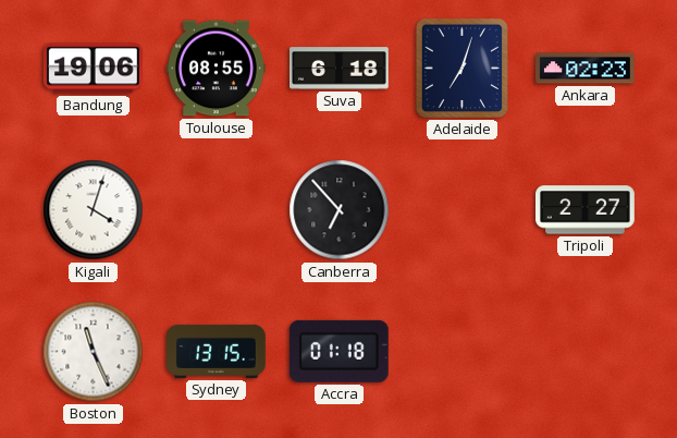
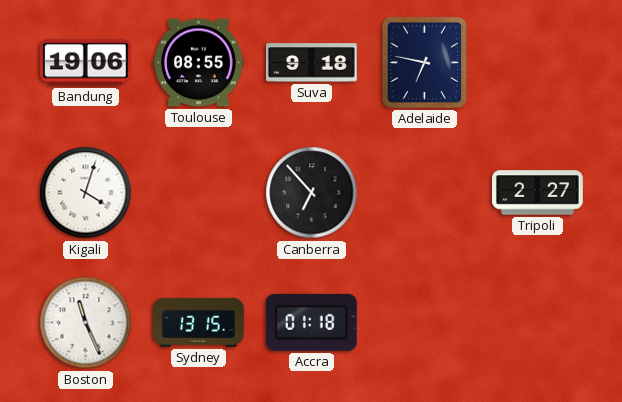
Suva: 6:18 -> 9:18
Adelaide: 7:03 -> 6:47
Ankara: 02:23 -> none
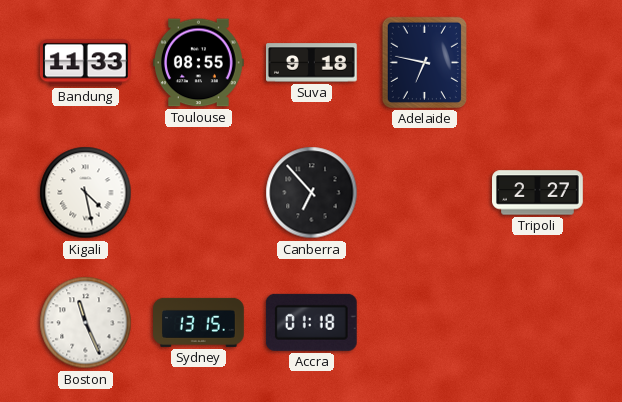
Bandung: 19:06 -> 11:33
Kigali: 4:03 -> 4:28
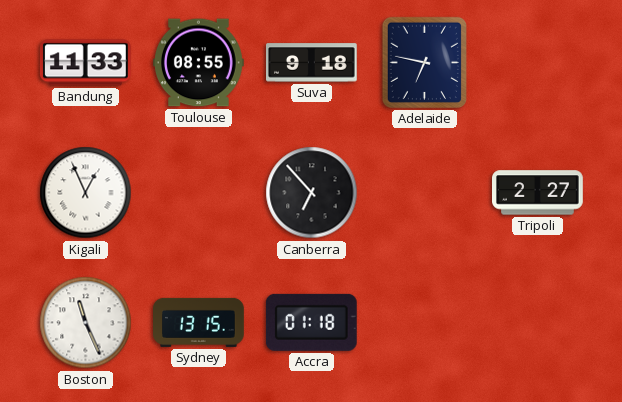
Kigali: 4:28 -> 12:56
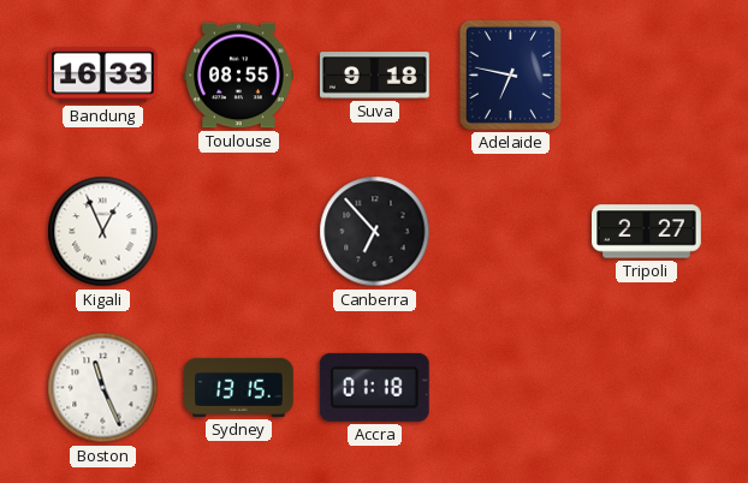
Bandung: 11:33 -> 16:33
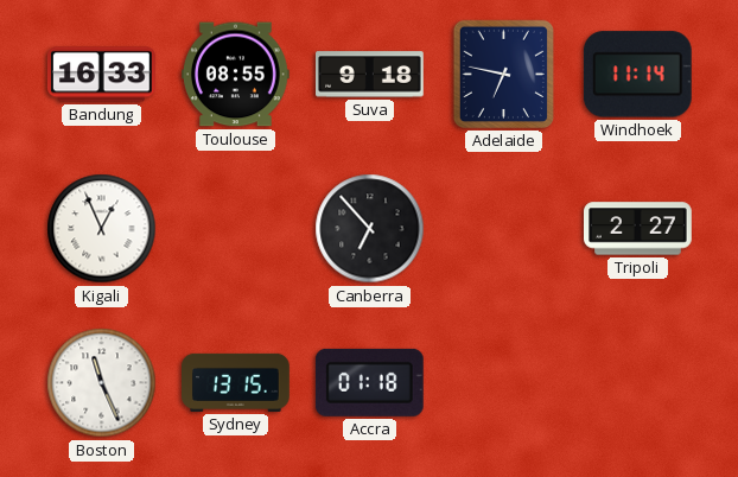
Windhoek: none -> 11:14
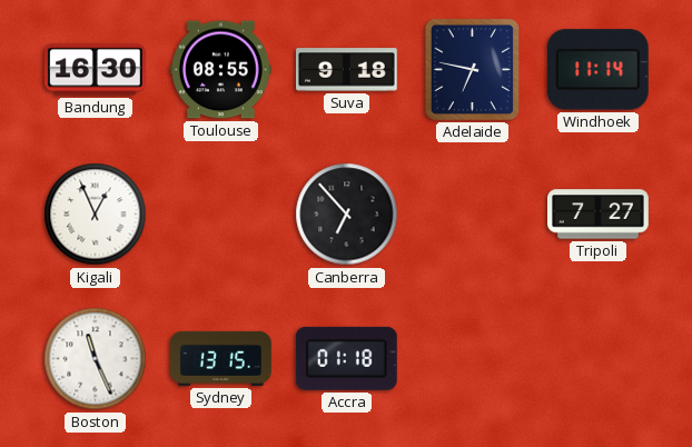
Bandung: 16:33 -> 16:30
Tripoli: 2:27 -> 7:27
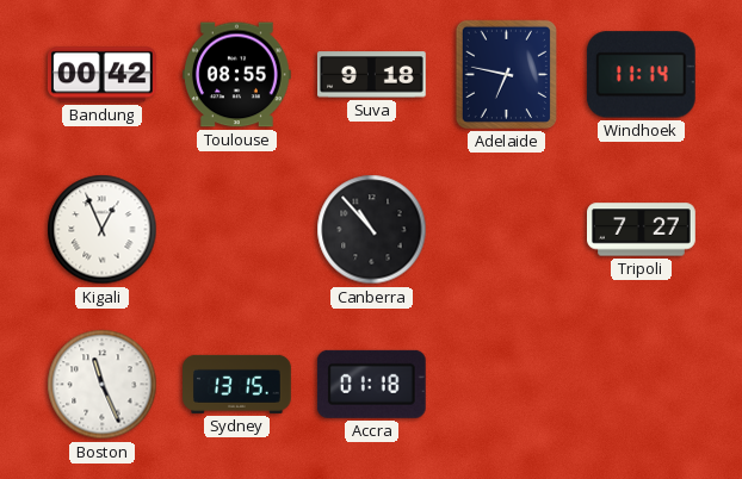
Bandung: 16:30 -> 00:42
Canberra: 6:53 -> 10:53
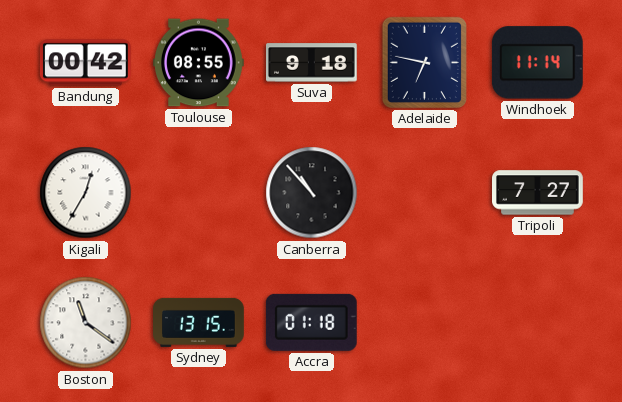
Kigali: 12:56 -> 12:35
Boston: 11:26 -> 11:21
